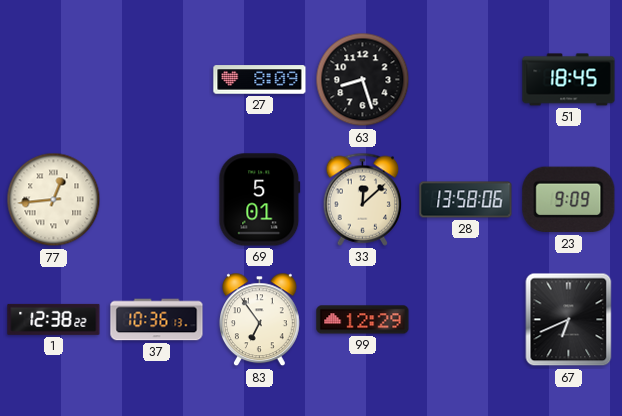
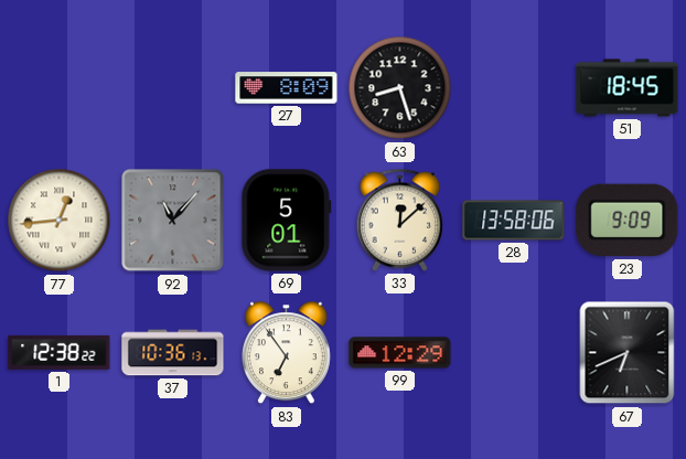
92: none -> 11:07
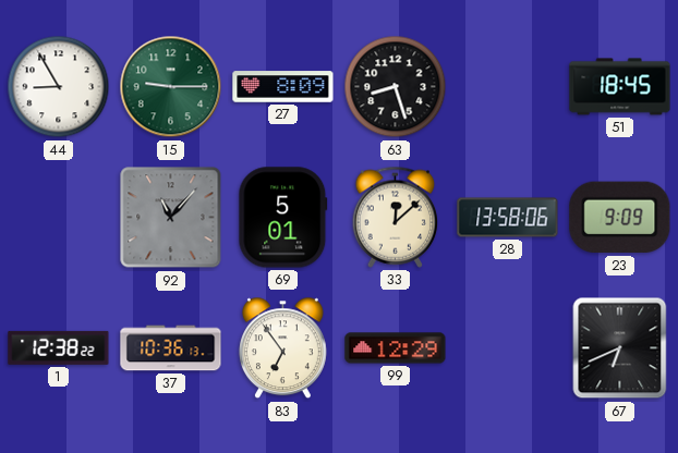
44: none -> 8:55
15: none -> 9:15
77: 12:44 -> none
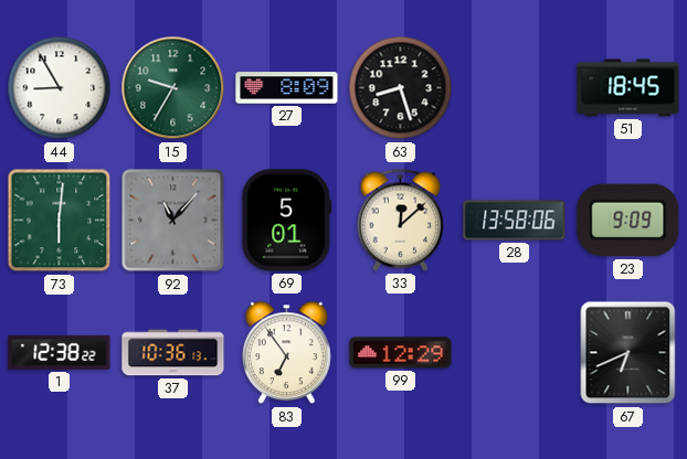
15: 9:15 -> 9:35
73: none -> 6:01
